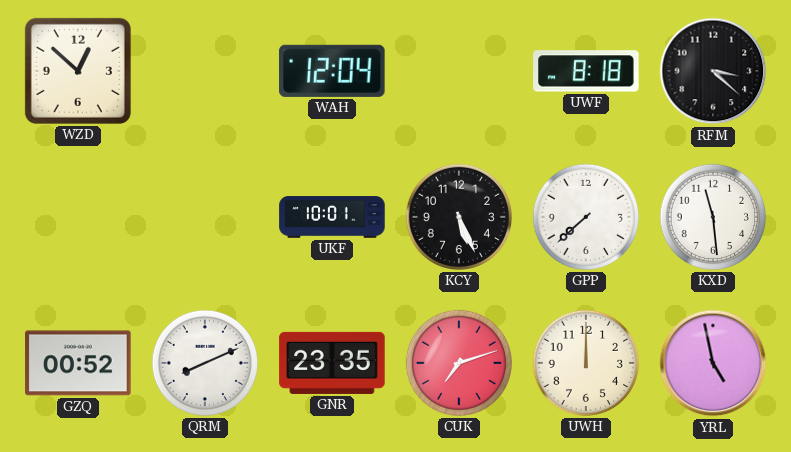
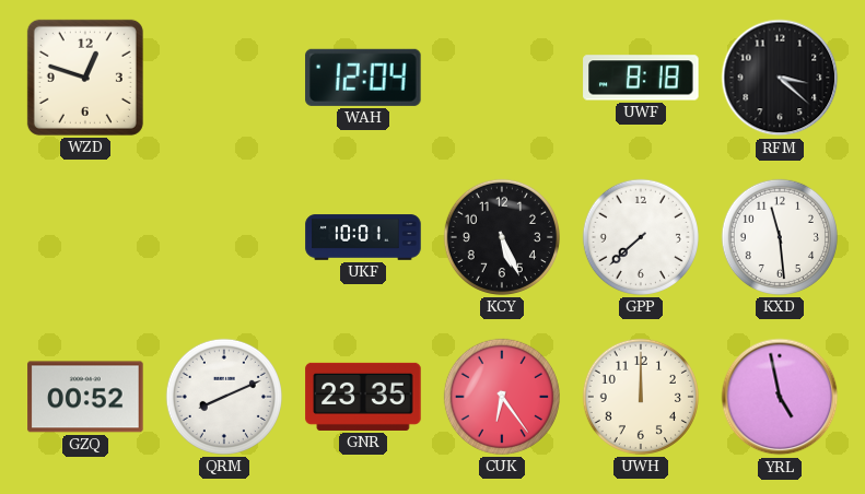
WZD: 12:52 -> 12:48
CUK: 7:12 -> 6:24
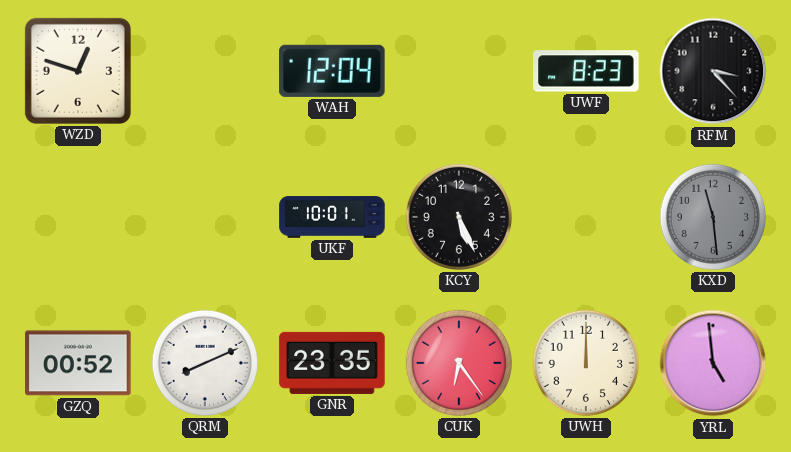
UWF: 8:18 -> 8:23
RFM: 3:22 -> 3:23
GPP: 7:38 -> none
KXD dial: white -> grey
YRL: 4:58 -> 4:59
